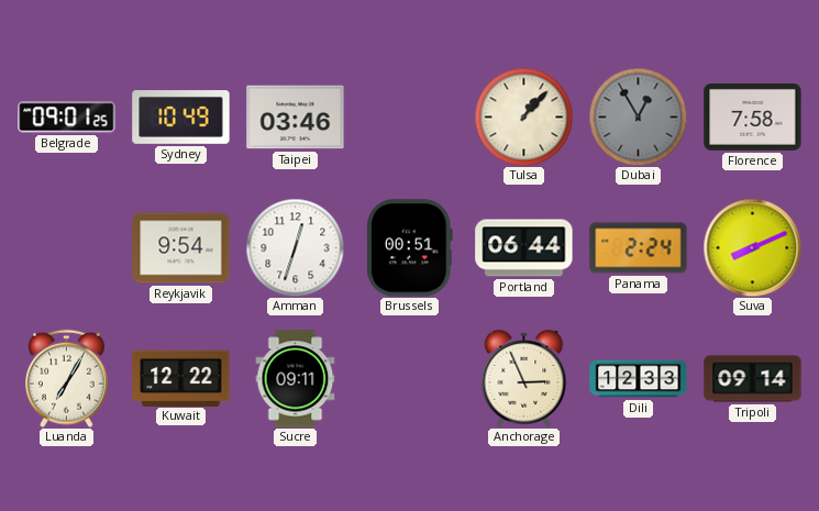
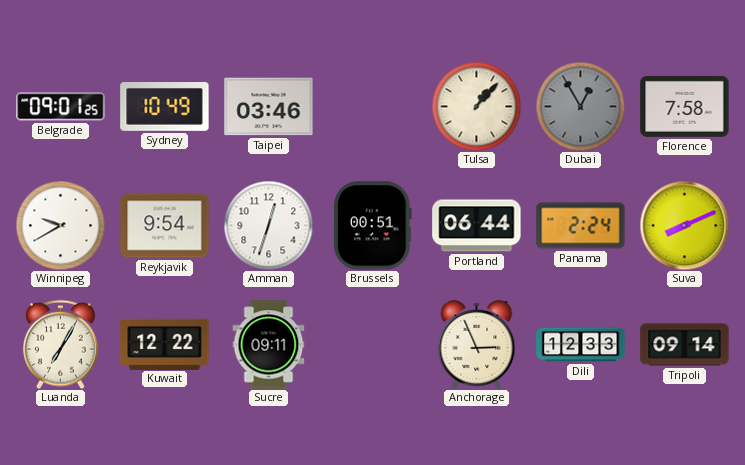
Winnipeg: none -> 9:40
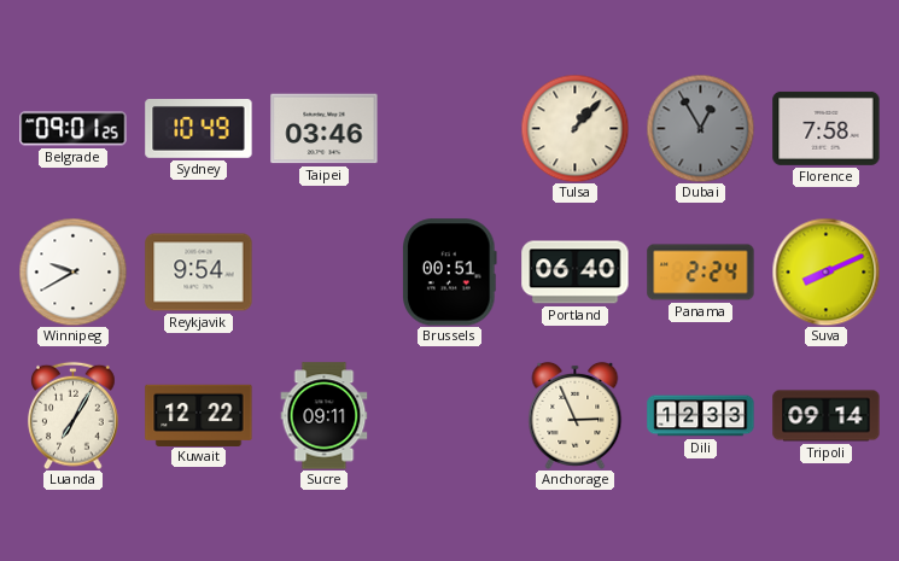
Amman: 12:33 -> none
Portland: 06:44 -> 06:40
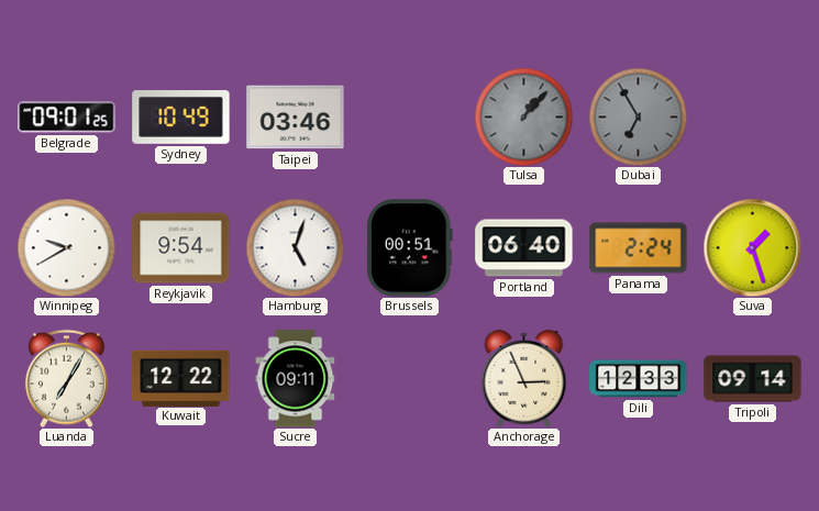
Tulsa dial: cream -> grey
Dubai: 12:55 -> 6:55
Florence: 7:58 -> none
Hamburg: none -> 5:03
Suva: 8:11 -> 1:27
